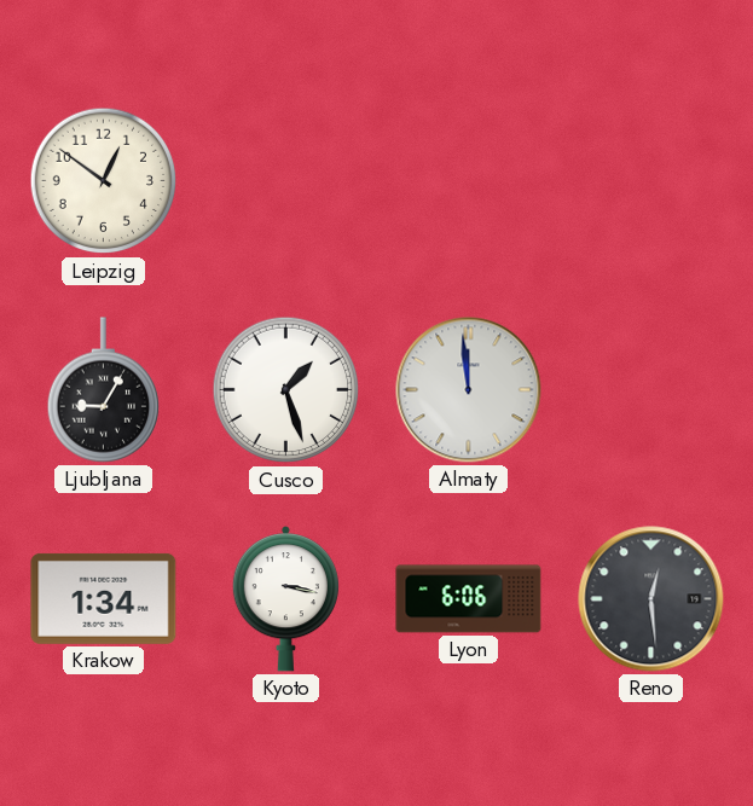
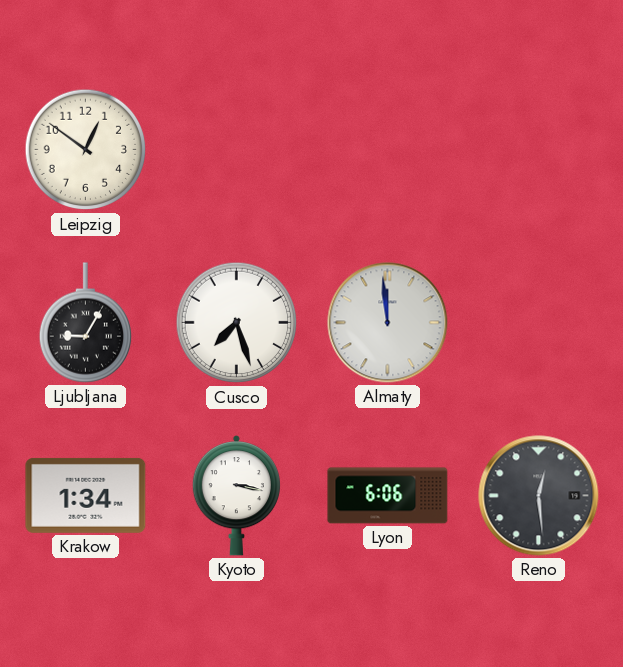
Cusco: 1:27 -> 7:27
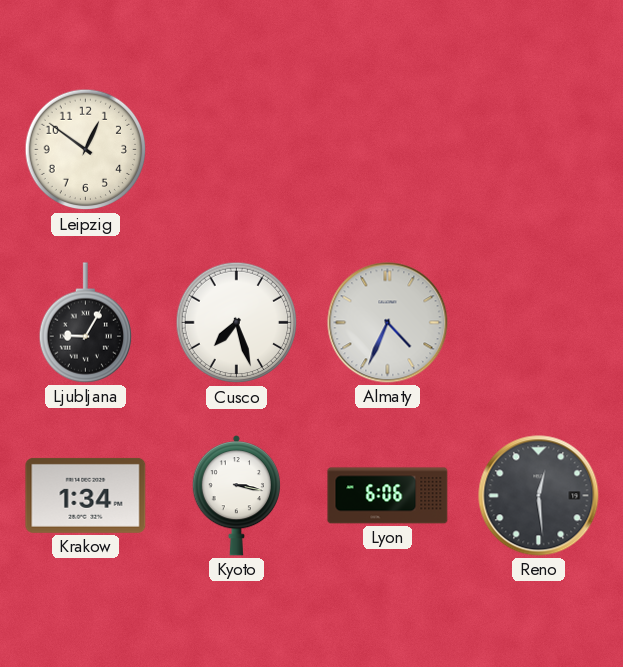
Almaty: 11:59 -> 4:34
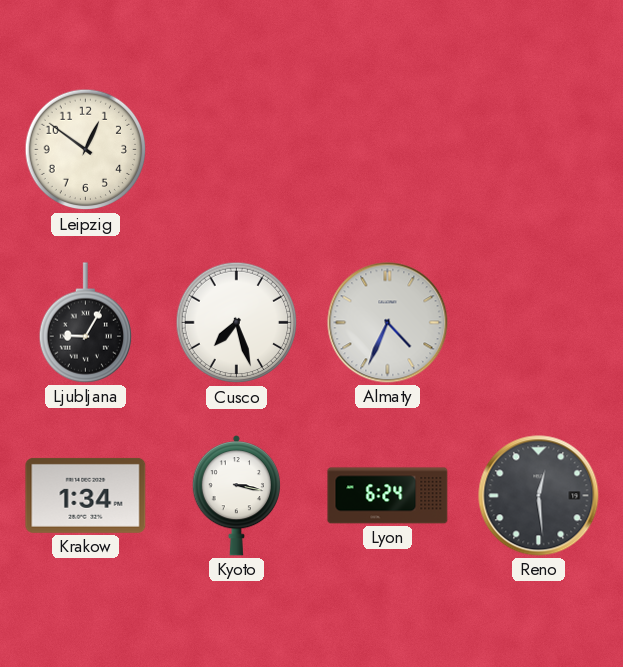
Lyon: 6:06 -> 6:24
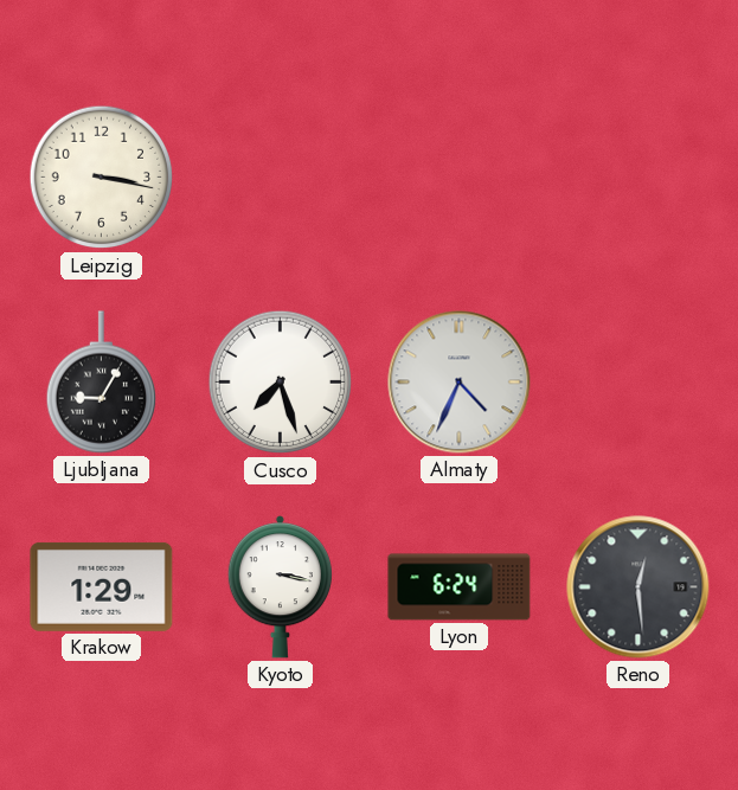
Leipzig: 12:51 -> 3:17
Krakow: 1:34 -> 1:29
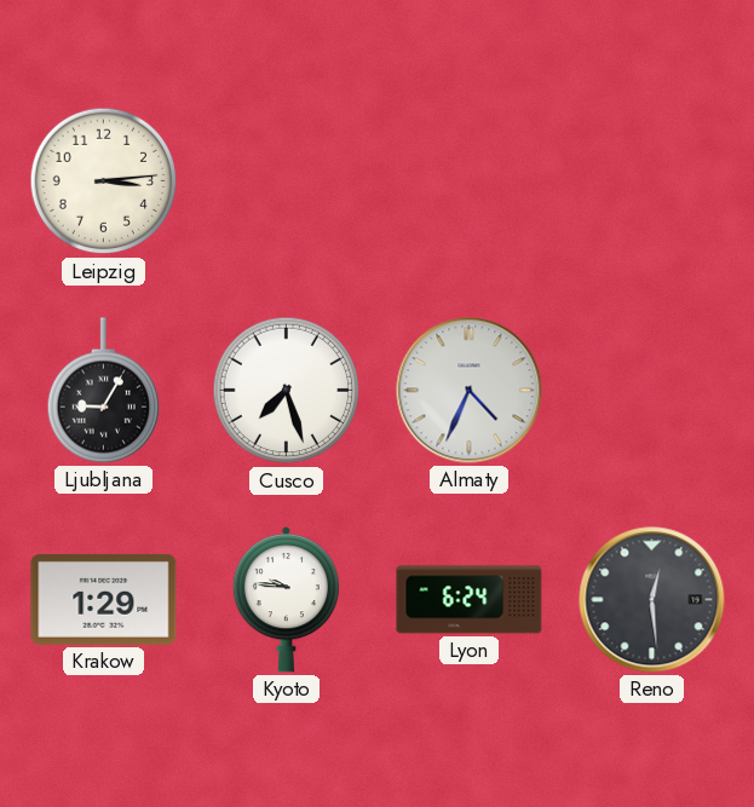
Leipzig: 3:17 -> 3:14
Kyoto: 3:17 -> 9:46
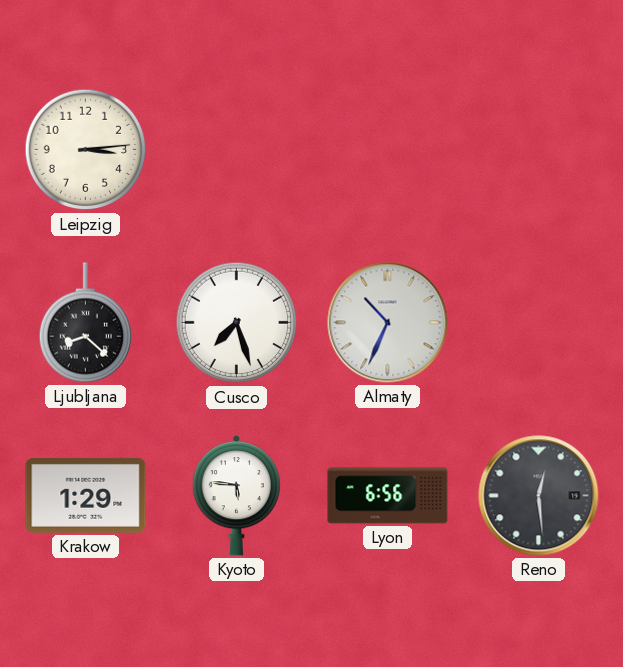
Ljubljana: 9:05 -> 8:22
Almaty: 4:34 -> 10:34
Kyoto: 9:46 -> 5:46
Lyon: 6:24 -> 6:56
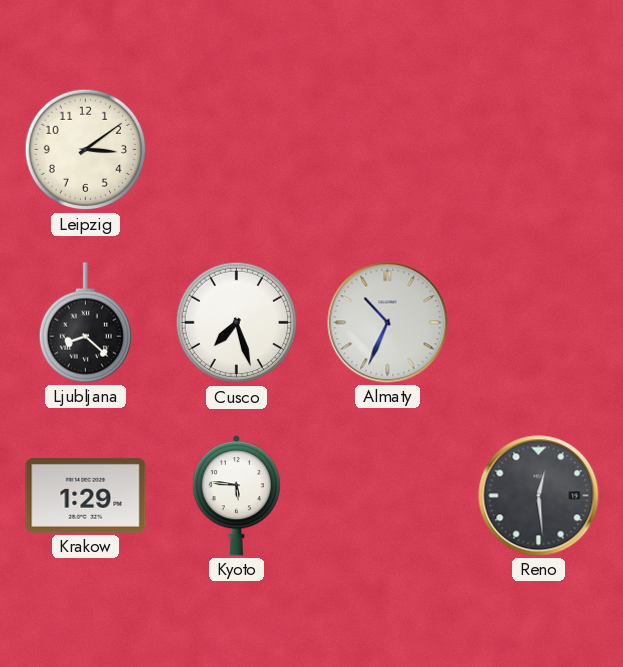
Leipzig: 3:14 -> 3:09
Lyon: 6:56 -> none
